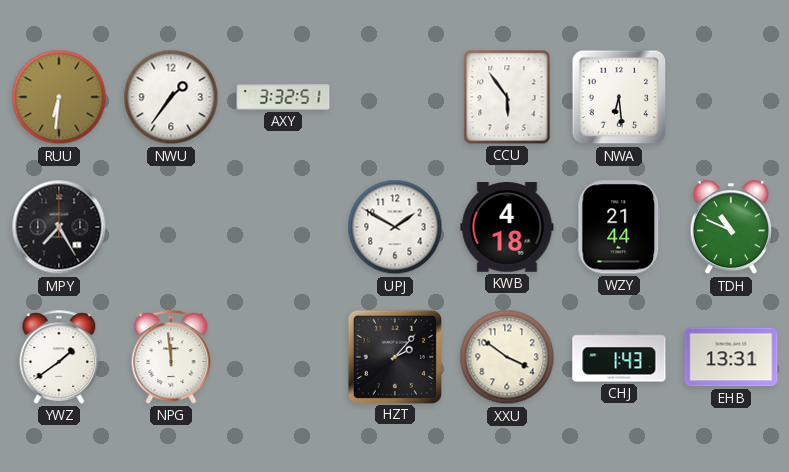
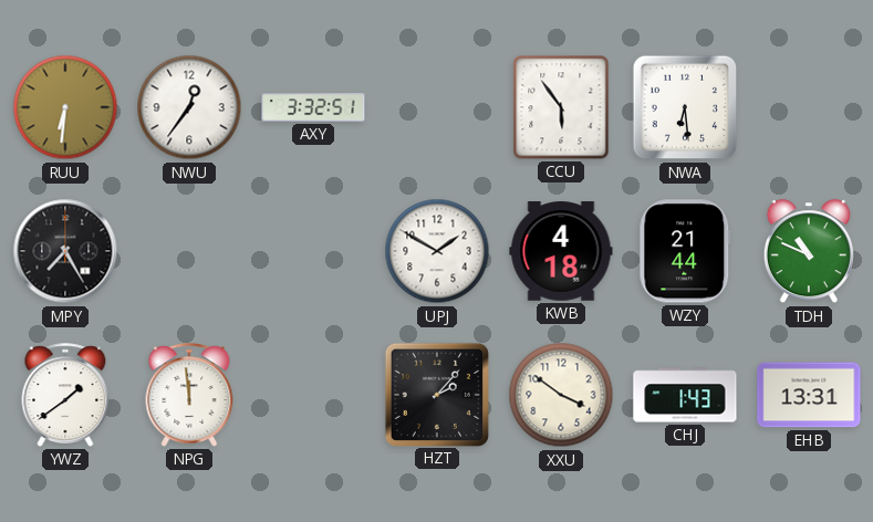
NWU: 1:36 -> 12:36
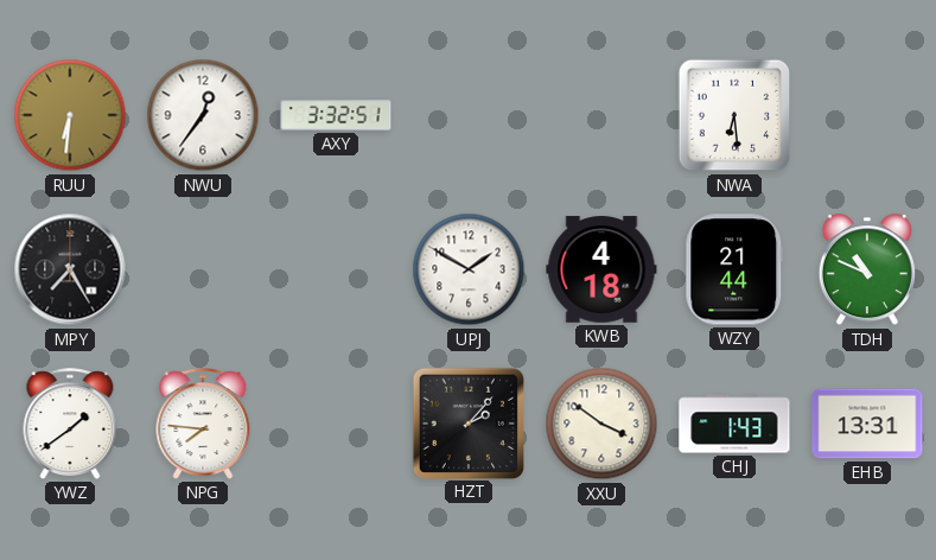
CCU: 5:54 -> none
NPG: 11:59 -> 7:46
